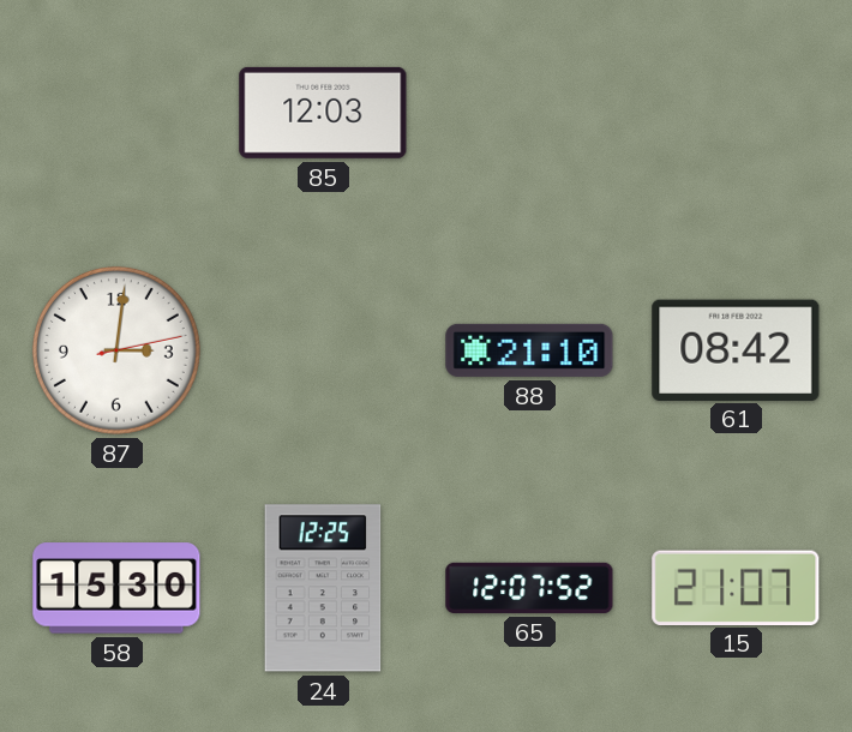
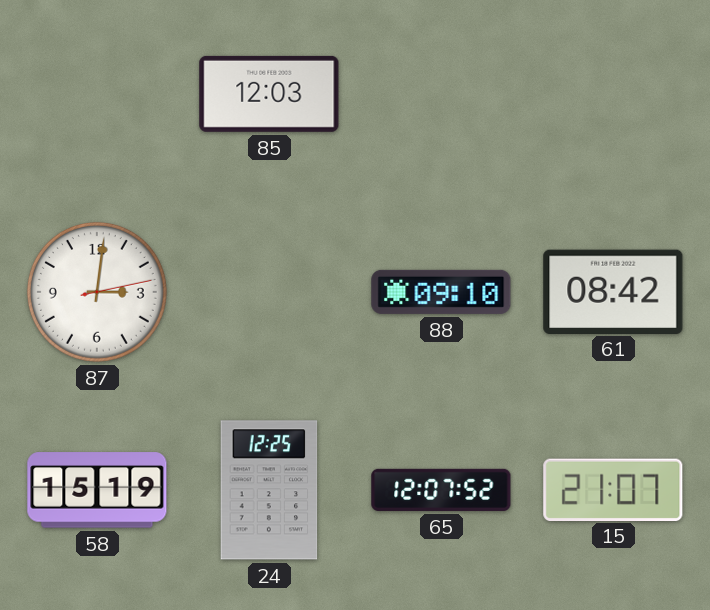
88: 21:10 -> 09:10
58: 15:30 -> 15:19
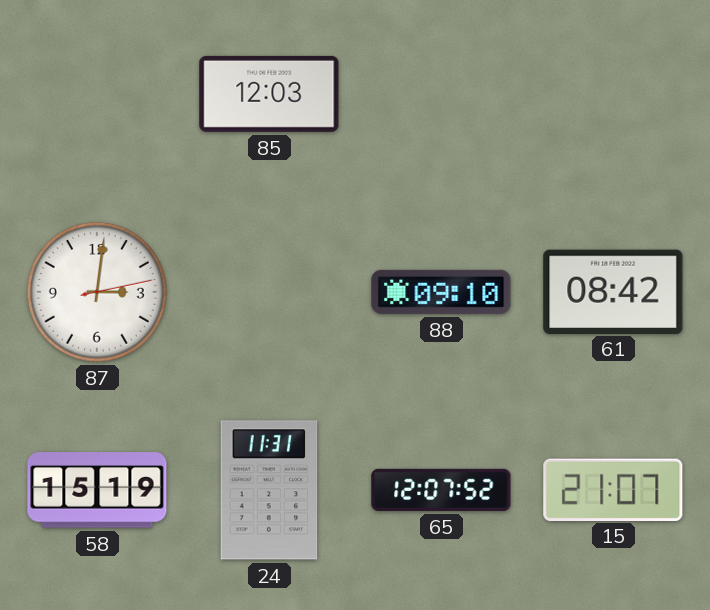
24: 12:25 -> 11:31
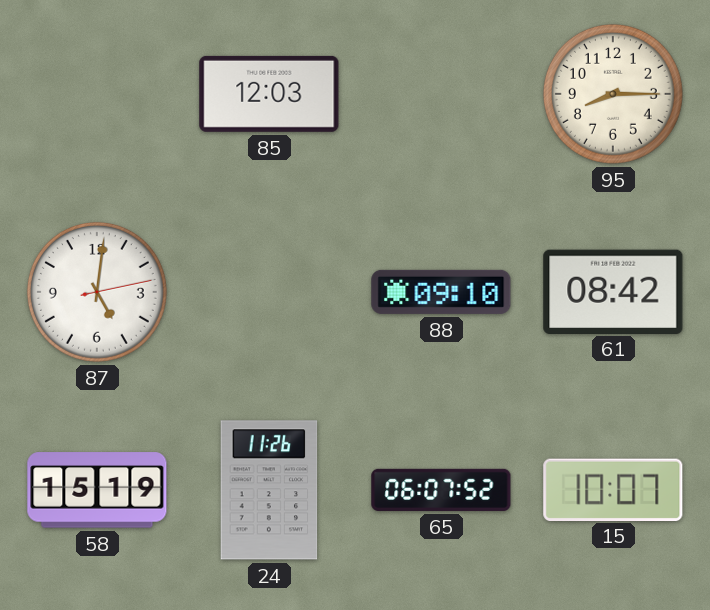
95: none -> 8:15
87: 3:01 -> 5:01
24: 11:31 -> 11:26
65: 12:07 -> 06:07
15: 21:07 -> 10:07
